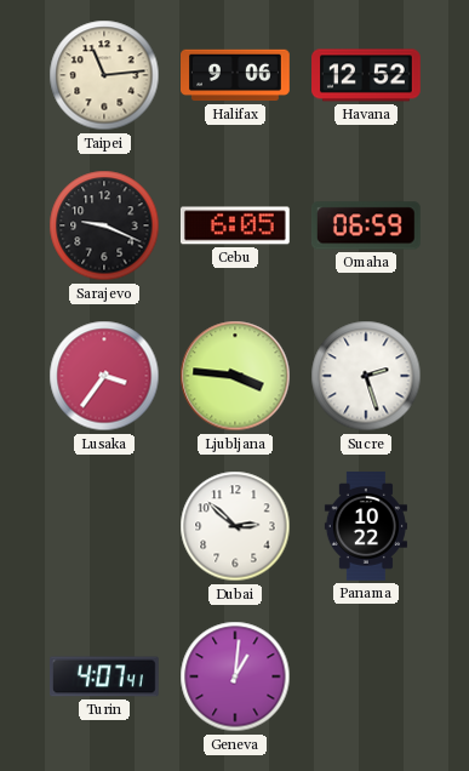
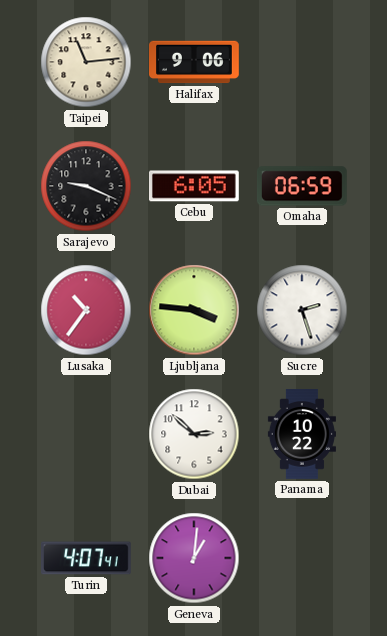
Havana: 12:52 -> none
Lusaka: 3:36 -> 10:36
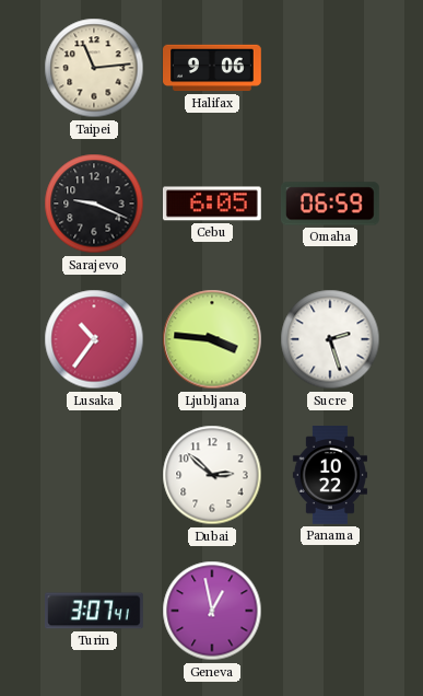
Turin: 4:07 -> 3:07
Geneva: 1:01 -> 12:58
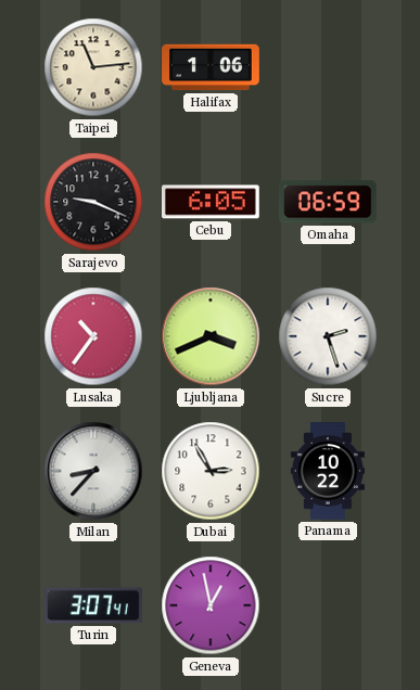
Halifax: 9:06 -> 1:06
Ljubljana: 3:46 -> 3:41
Milan: none -> 8:37
Dubai: 2:52 -> 2:55
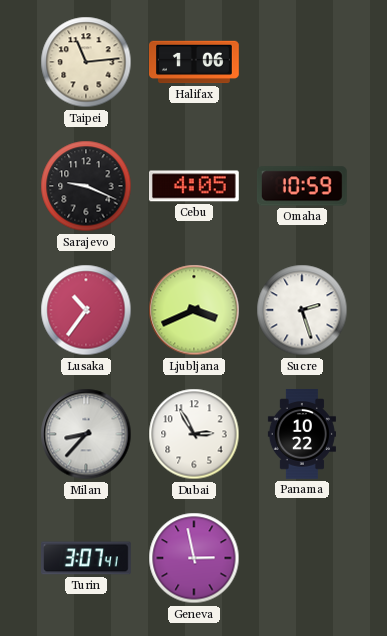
Cebu: 6:05 -> 4:05
Omaha: 06:59 -> 10:59
Geneva: 12:58 -> 2:58
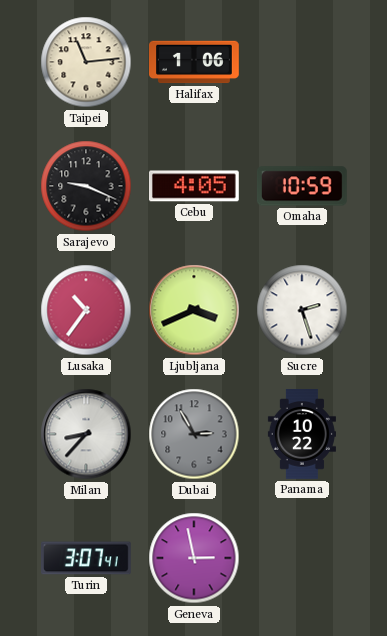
Dubai dial: white -> grey
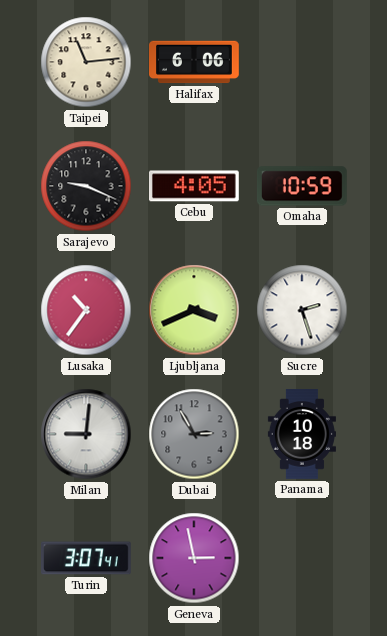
Halifax: 1:06 -> 6:06
Milan: 8:37 -> 9:01
Panama: 10:22 -> 10:18
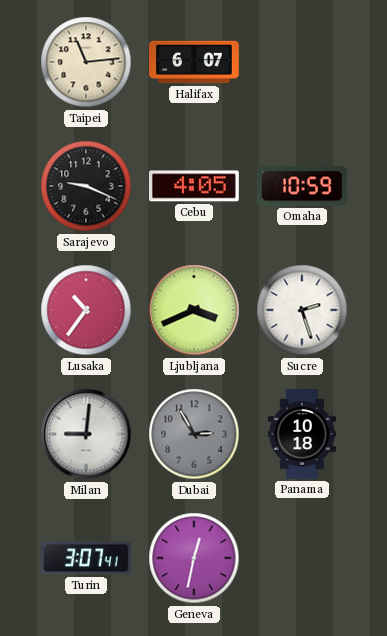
Halifax: 6:06 -> 6:07
Geneva: 2:58 -> 12:32
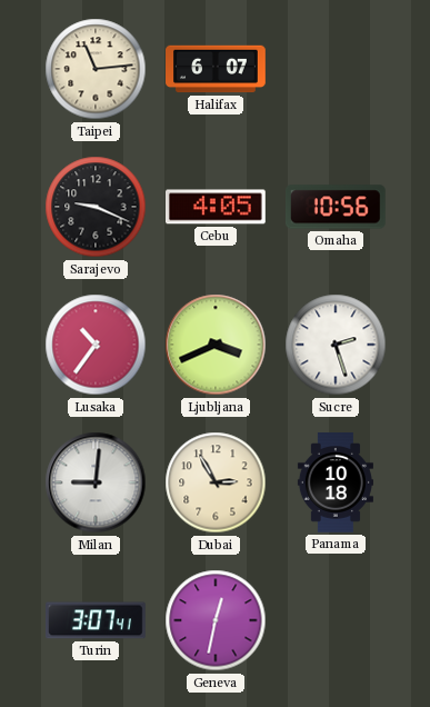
Omaha: 10:59 -> 10:56
Dubai dial: grey -> cream
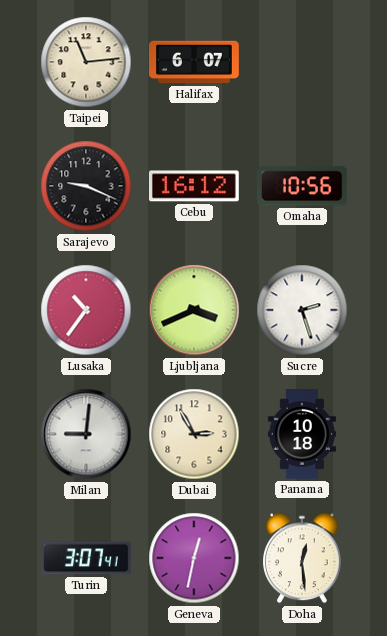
Cebu: 4:05 -> 16:12
Doha: none -> 12:29
